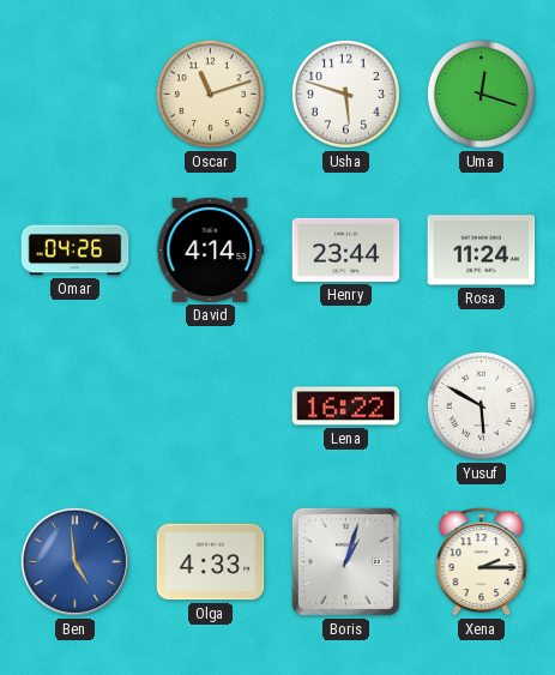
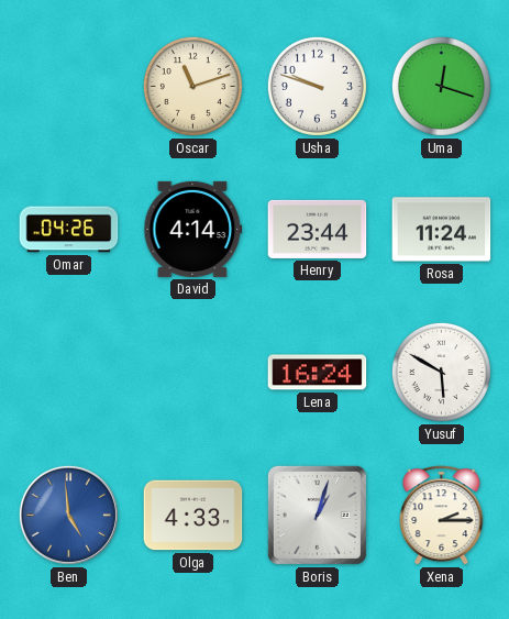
Usha: 5:48 -> 9:48
Lena: 16:22 -> 16:24
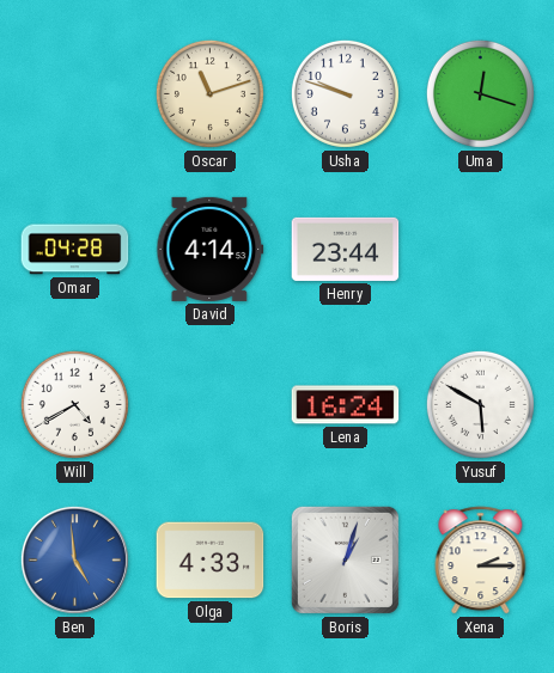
Omar: 04:26 -> 04:28
Rosa: 11:24 -> none
Will: none -> 4:40
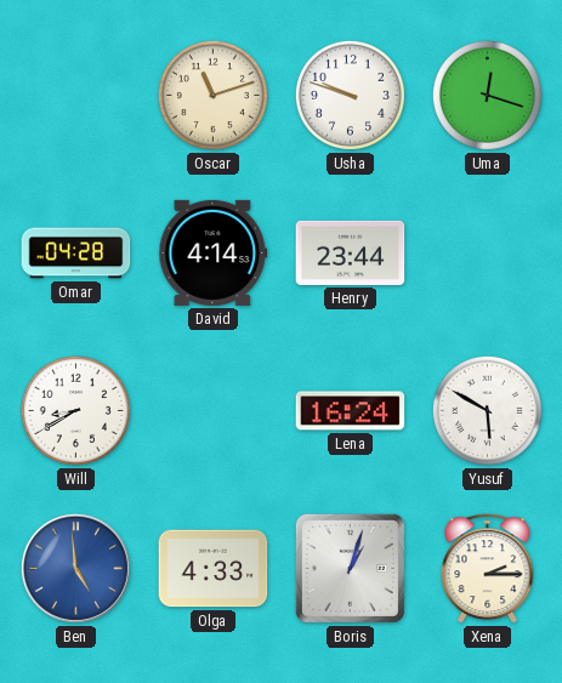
Will: 4:40 -> 8:40
